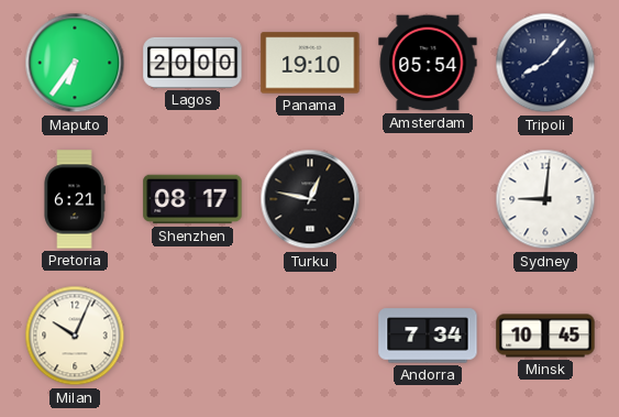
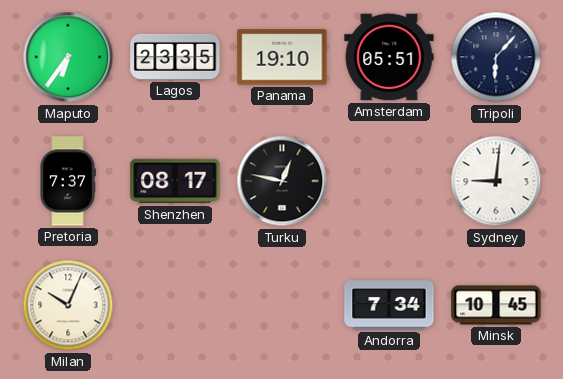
Lagos: 20:00 -> 23:35
Amsterdam: 05:54 -> 05:51
Tripoli: 8:07 -> 6:07
Pretoria: 6:21 -> 7:37
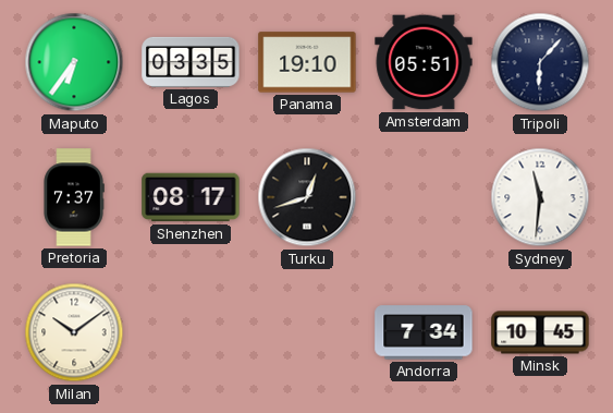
Lagos: 23:35 -> 03:35
Turku: 12:47 -> 12:42
Sydney: 9:01 -> 11:31
Milan: 10:04 -> 10:09
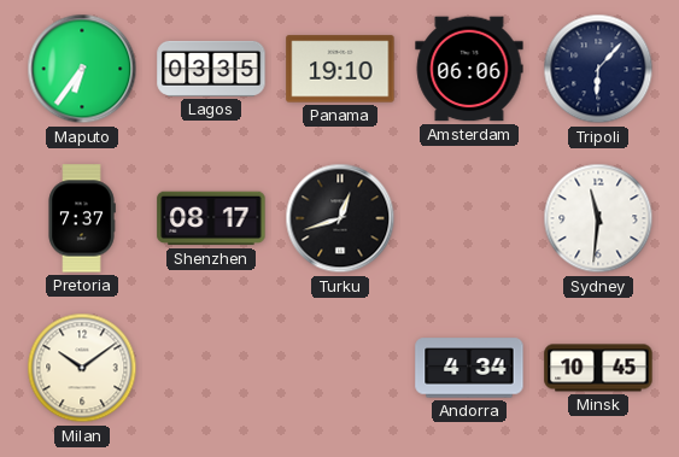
Amsterdam: 05:51 -> 06:06
Andorra: 7:34 -> 4:34
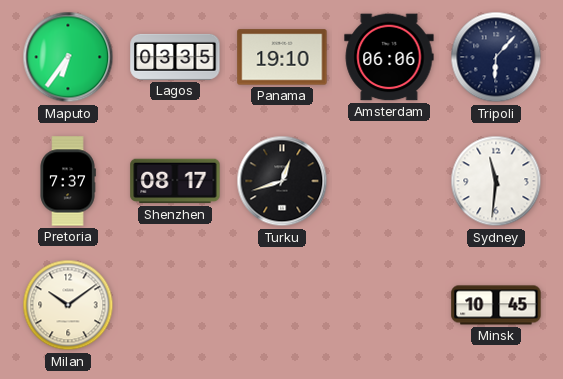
Andorra: 4:34 -> none
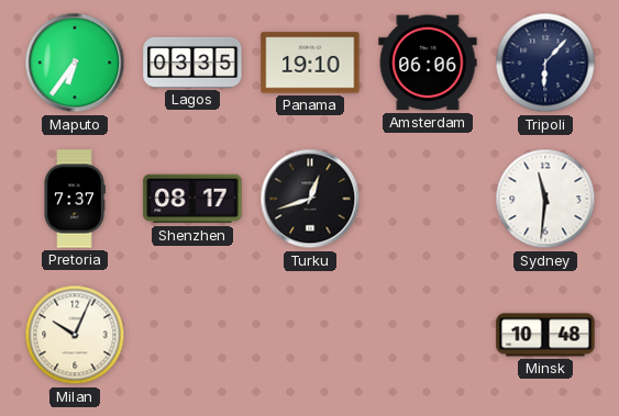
Milan: 10:09 -> 10:04
Minsk: 10:45 -> 10:48
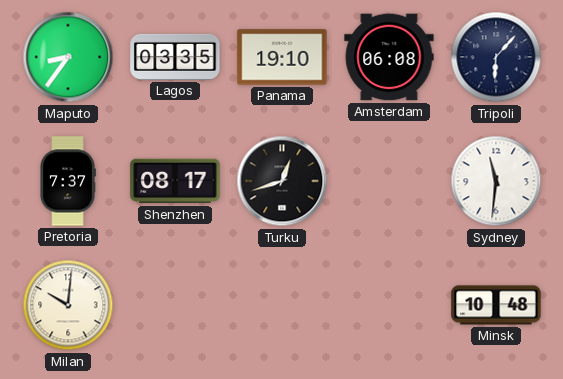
Maputo: 6:36 -> 8:36
Amsterdam: 06:06 -> 06:08
Milan: 10:04 -> 10:01
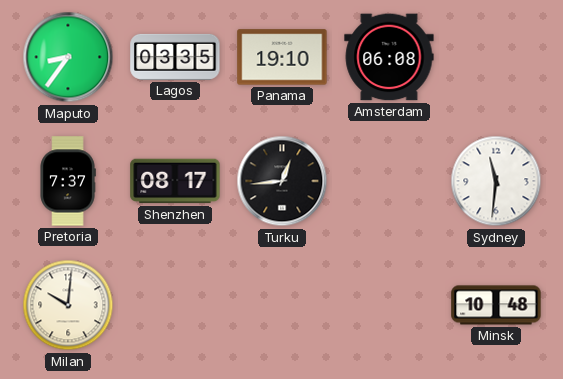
Tripoli: 6:07 -> none
Turku: 12:42 -> 12:44
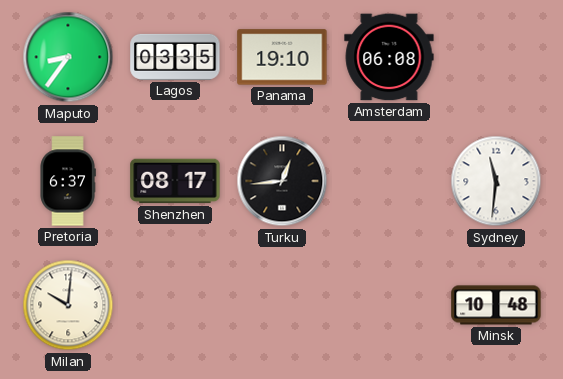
Pretoria: 7:37 -> 6:37
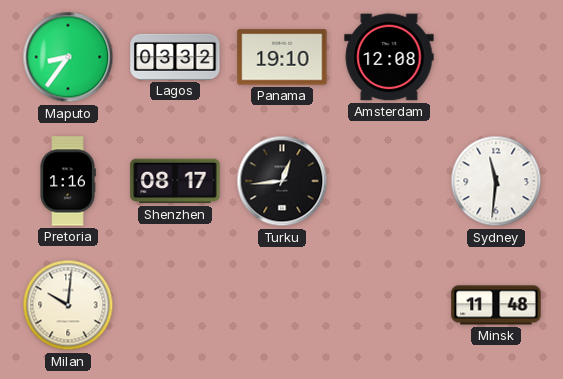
Lagos: 03:35 -> 03:32
Amsterdam: 06:08 -> 12:08
Pretoria: 6:37 -> 1:16
Minsk: 10:48 -> 11:48
